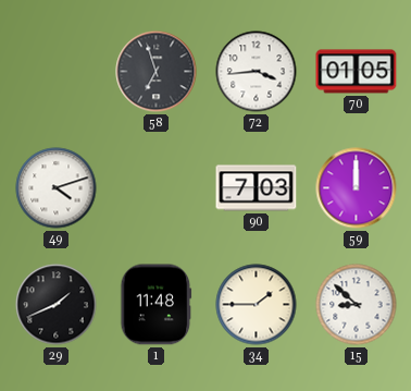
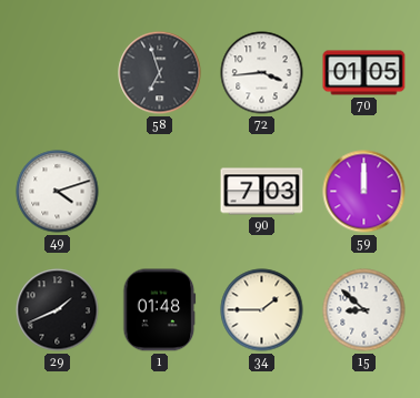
1: 11:48 -> 01:48
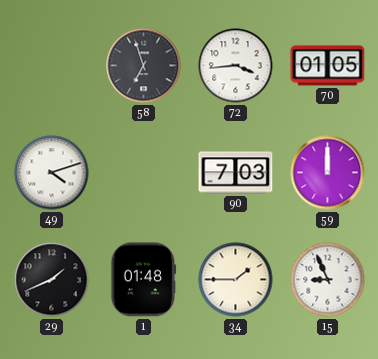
15: 8:52 -> 8:56
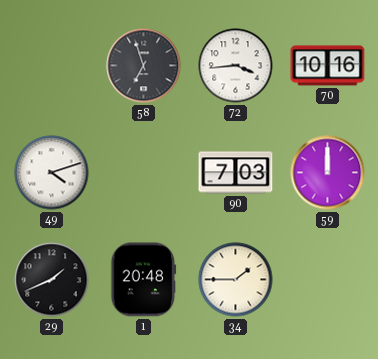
70: 01:05 -> 10:16
1: 01:48 -> 20:48
15: 8:56 -> none
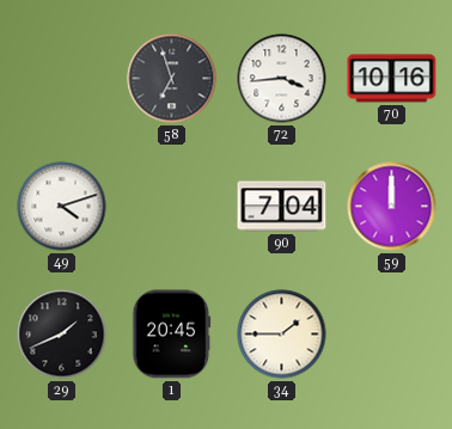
90: 7:03 -> 7:04
1: 20:48 -> 20:45
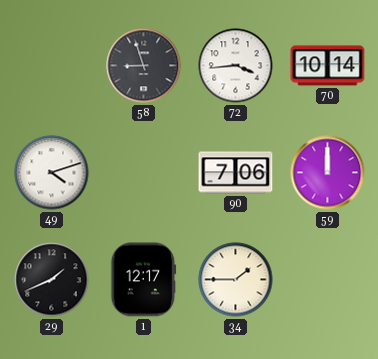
58: 6:57 -> 8:57
70: 10:16 -> 10:14
90: 7:04 -> 7:06
1: 20:45 -> 12:17
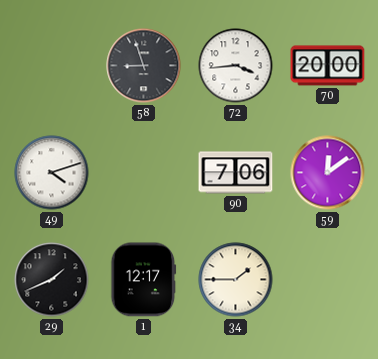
70: 10:14 -> 20:00
59: 12:00 -> 12:09
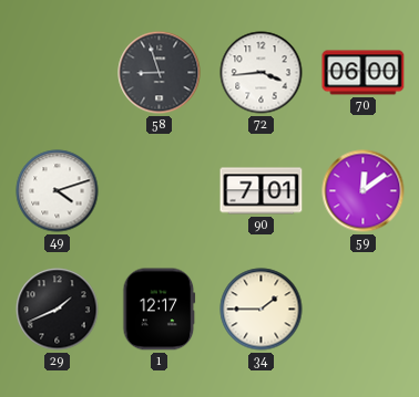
70: 20:00 -> 06:00
90: 7:06 -> 7:01
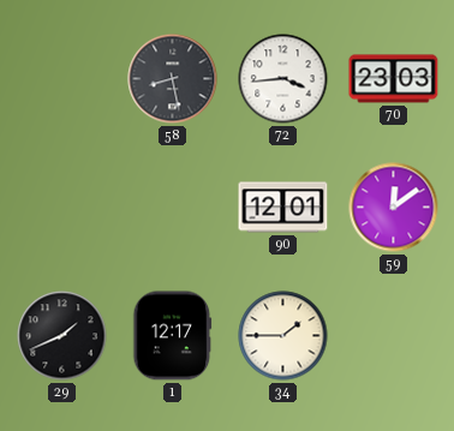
58: 8:57 -> 8:28
70: 06:00 -> 23:03
49: 4:12 -> none
90: 7:01 -> 12:01
